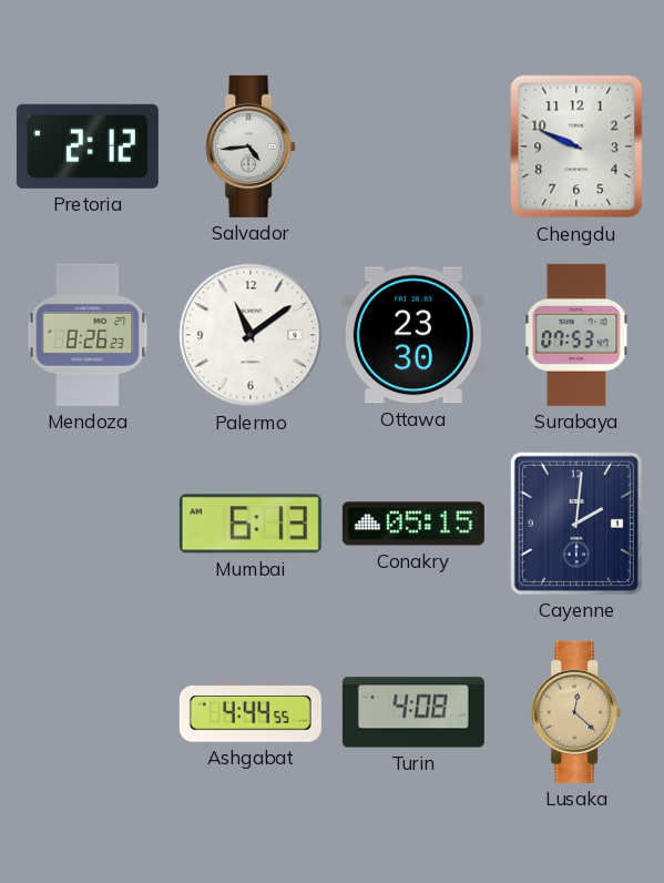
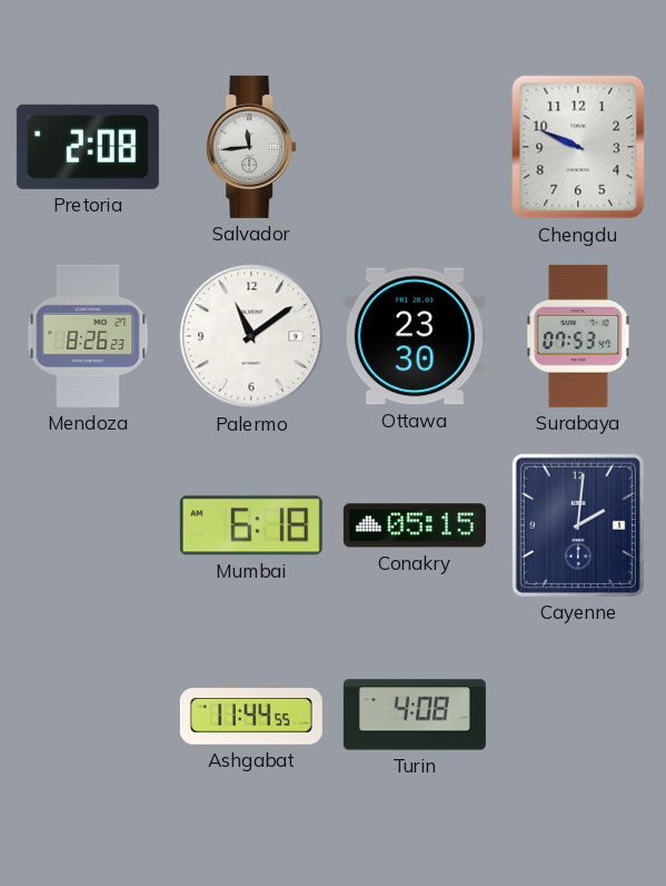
Pretoria: 2:12 -> 2:08
Salvador: 4:44 -> 11:44
Mumbai: 6:13 -> 6:18
Ashgabat: 4:44 -> 11:44
Lusaka: 12:22 -> none
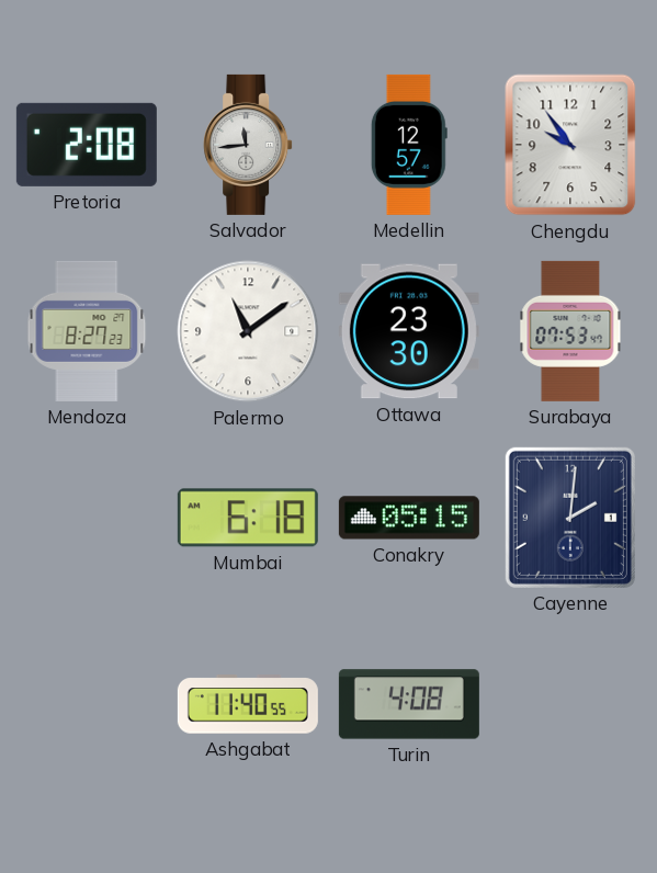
Medellin: none -> 12:57
Chengdu: 9:49 -> 9:54
Mendoza: 8:26 -> 8:27
Ashgabat: 11:44 -> 11:40
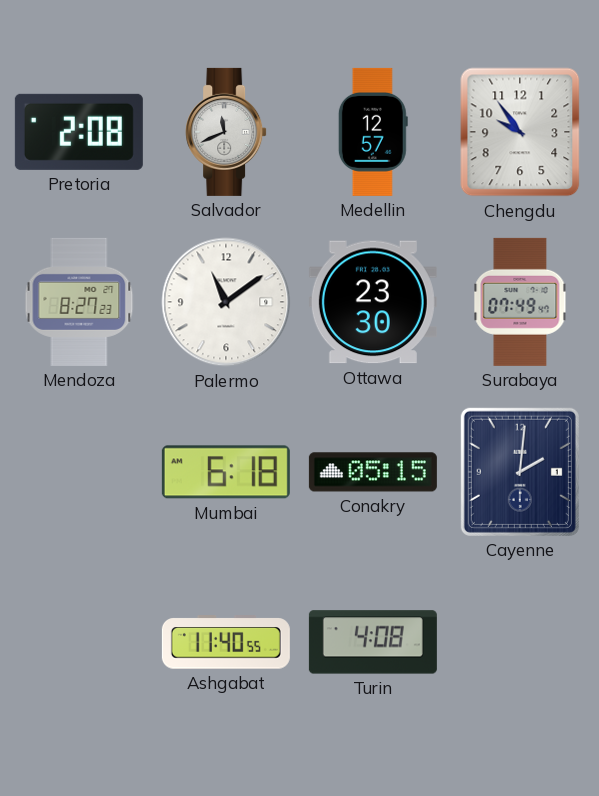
Salvador: 11:44 -> 11:41
Surabaya: 07:53 -> 07:49
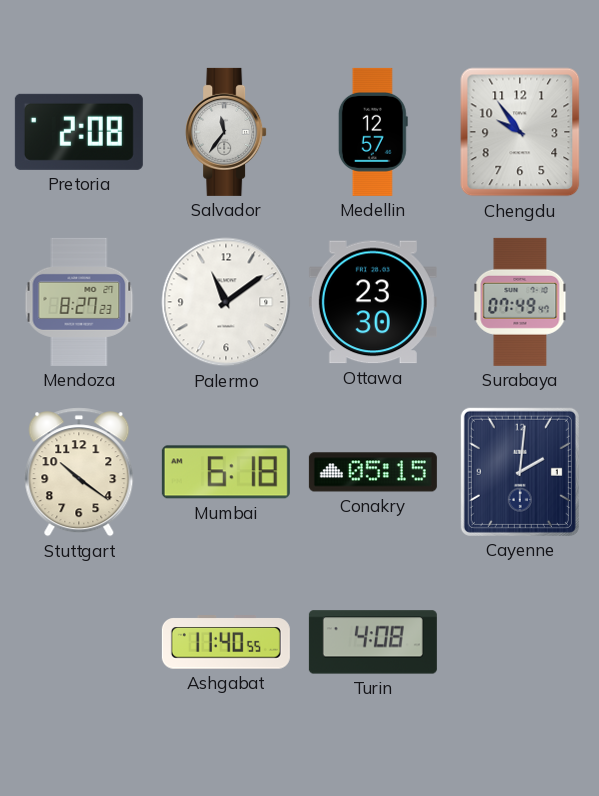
Salvador: 11:41 -> 11:36
Stuttgart: none -> 10:21
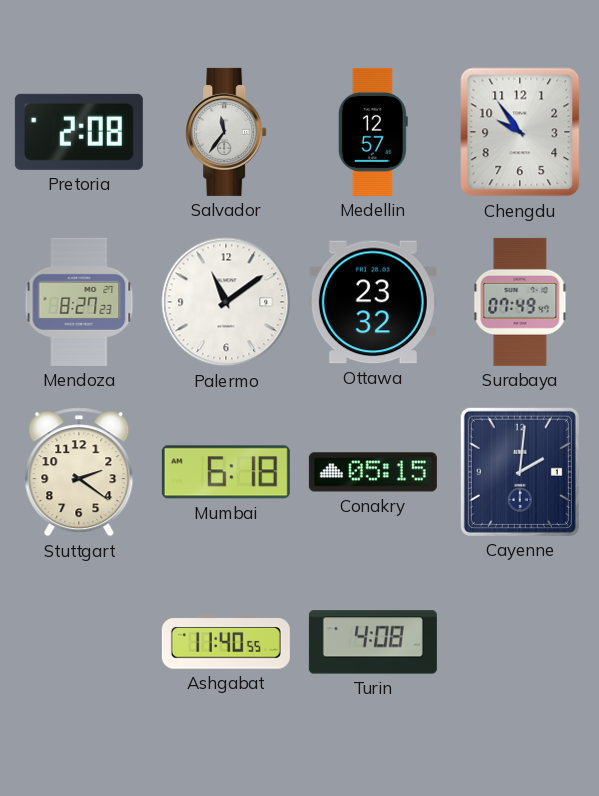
Ottawa: 23:30 -> 23:32
Stuttgart: 10:21 -> 2:21
